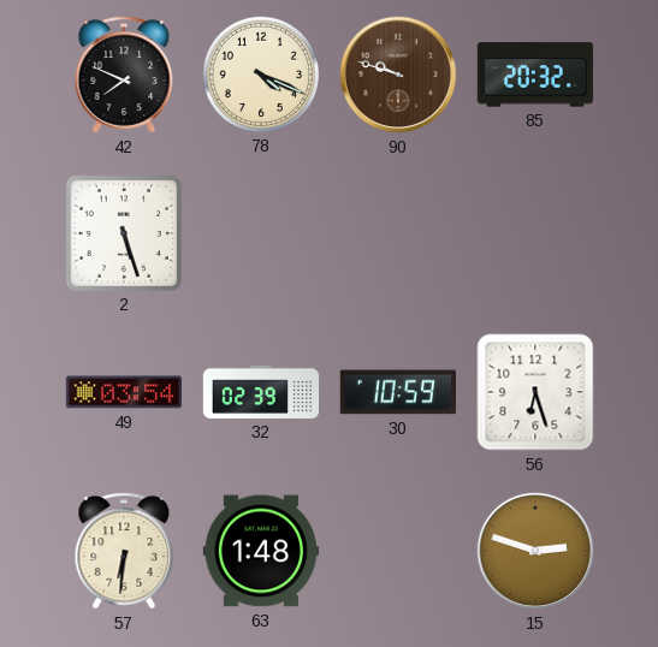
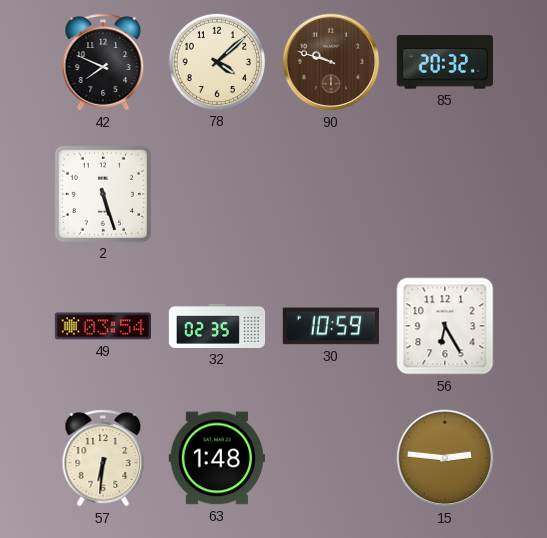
78: 4:19 -> 4:08
32: 02:39 -> 02:35
56: 6:27 -> 6:25
15: 2:48 -> 2:46
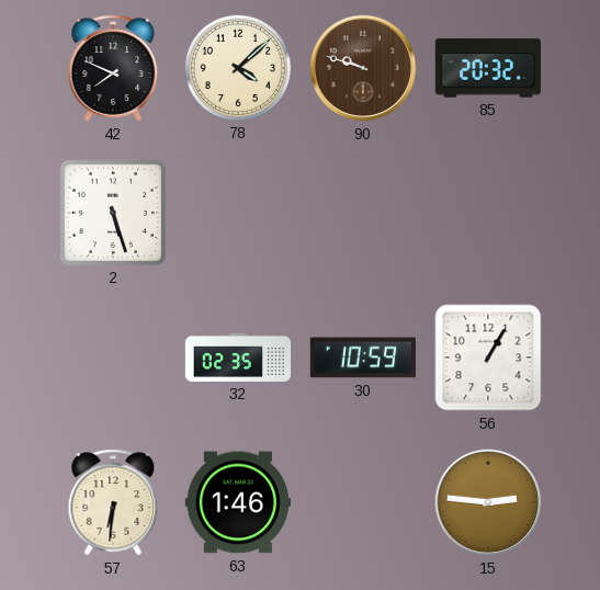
49: 03:54 -> none
56: 6:25 -> 1:05
63: 1:48 -> 1:46
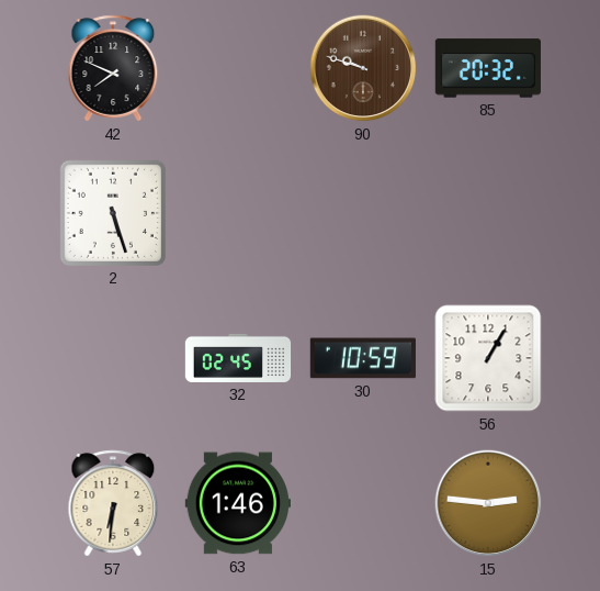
78: 4:08 -> none
32: 02:35 -> 02:45
